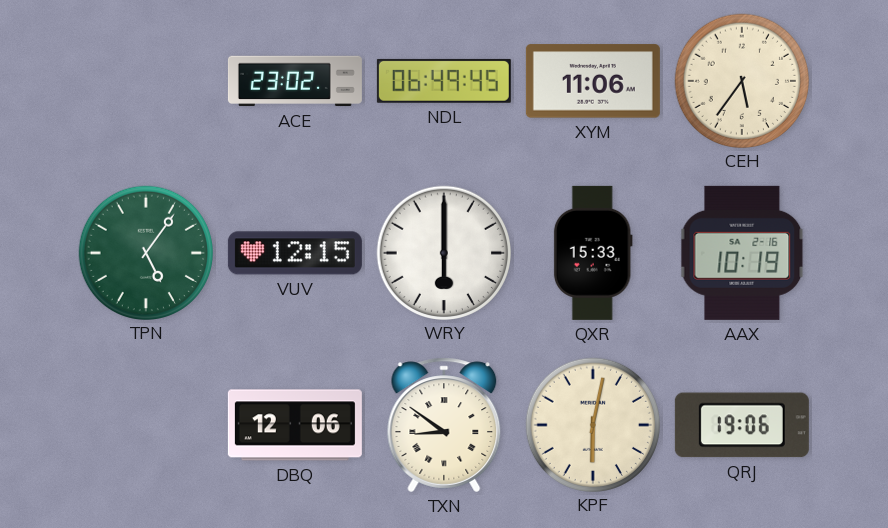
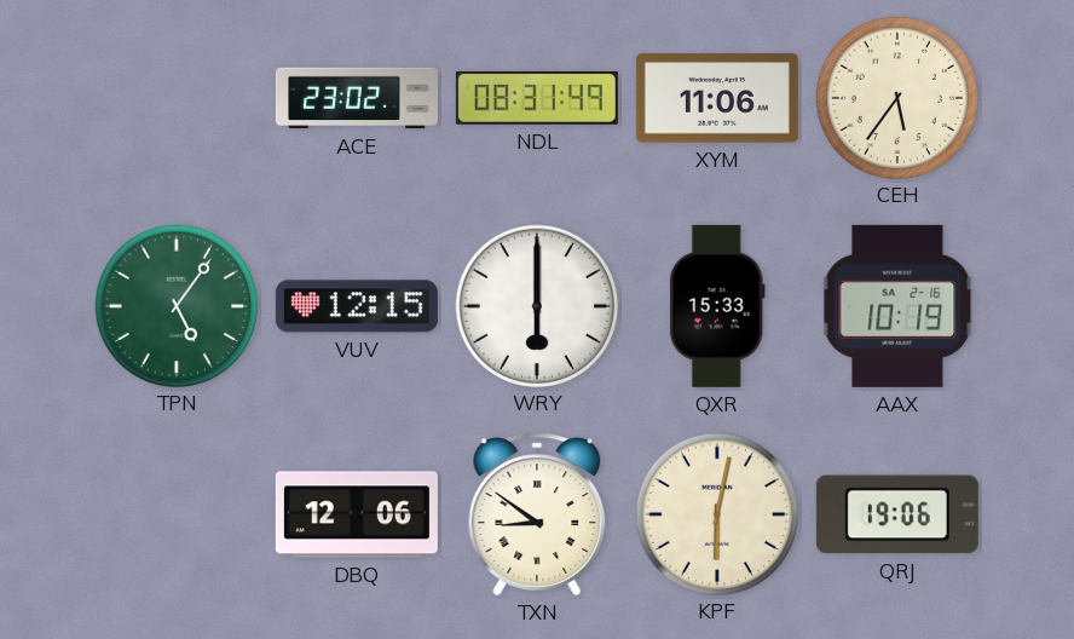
NDL: 06:49 -> 08:31
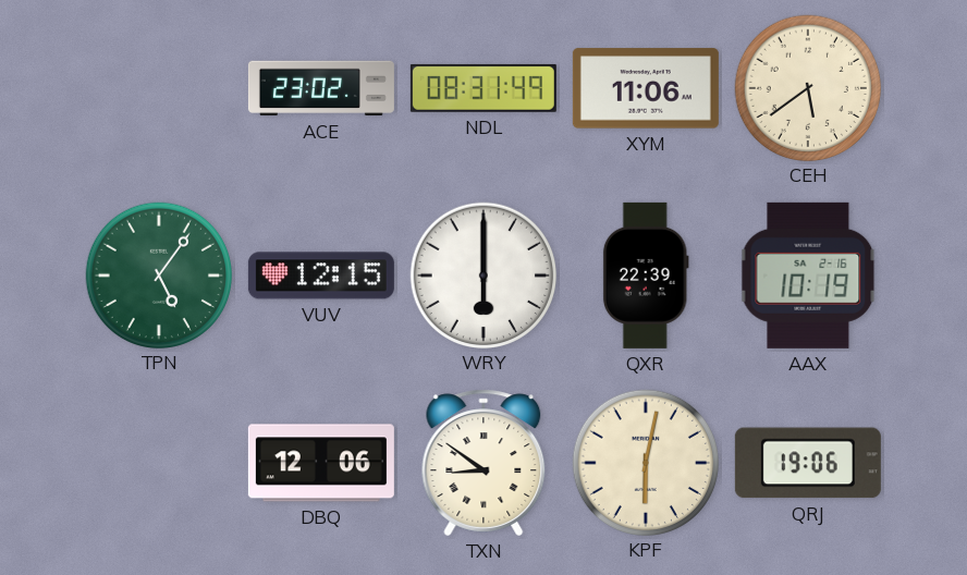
CEH: 5:36 -> 5:39
QXR: 15:33 -> 22:39
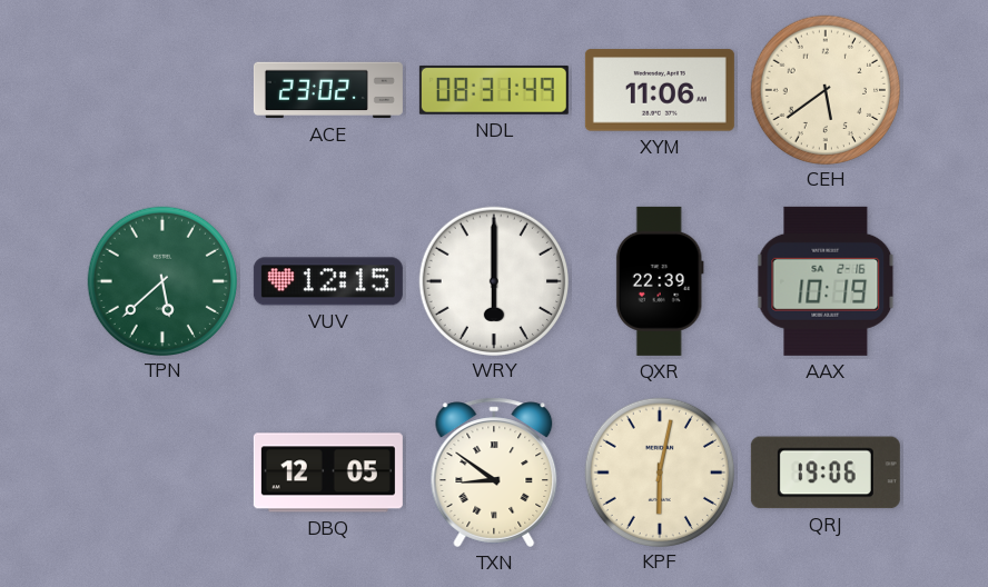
TPN: 5:06 -> 5:38
DBQ: 12:06 -> 12:05
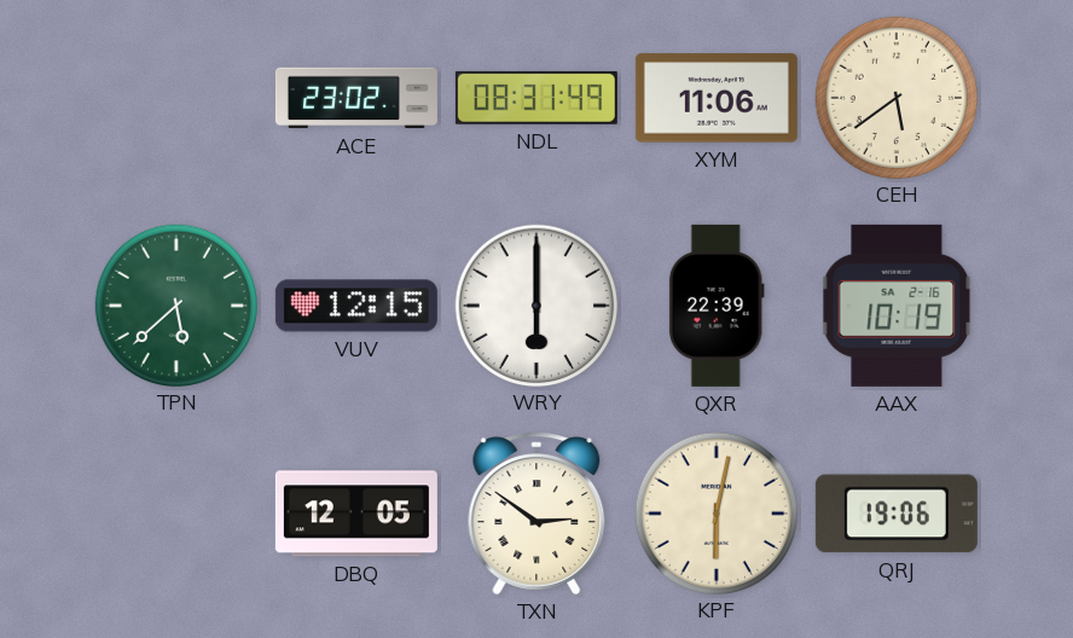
TXN: 8:51 -> 2:51
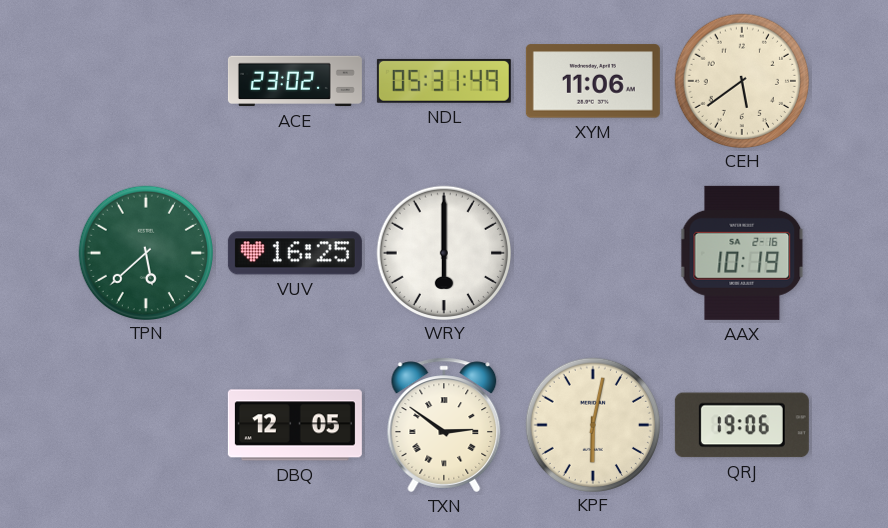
NDL: 08:31 -> 05:31
VUV: 12:15 -> 16:25
QXR: 22:39 -> none
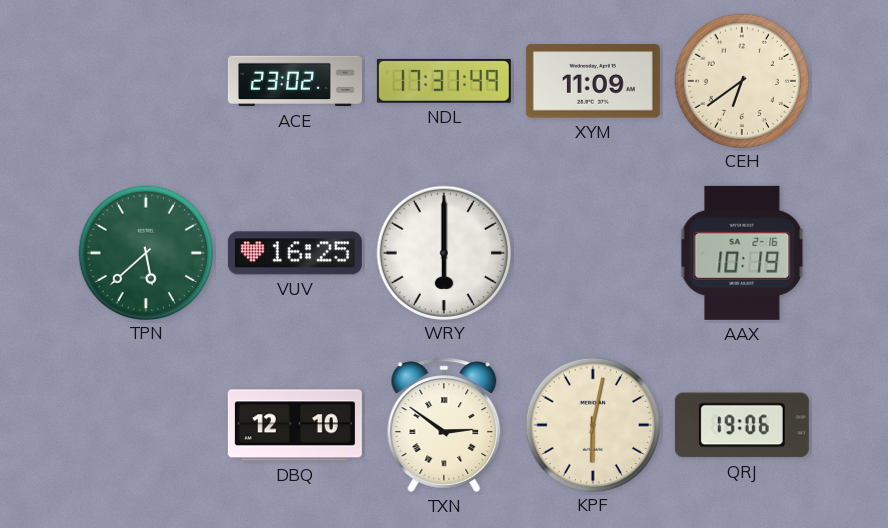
NDL: 05:31 -> 17:31
XYM: 11:06 -> 11:09
CEH: 5:39 -> 6:39
DBQ: 12:05 -> 12:10
